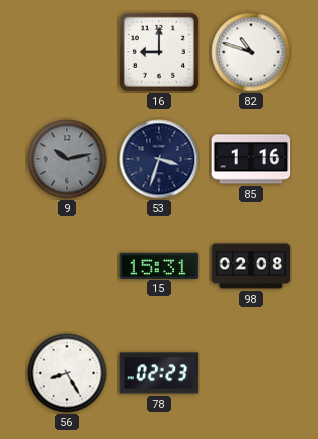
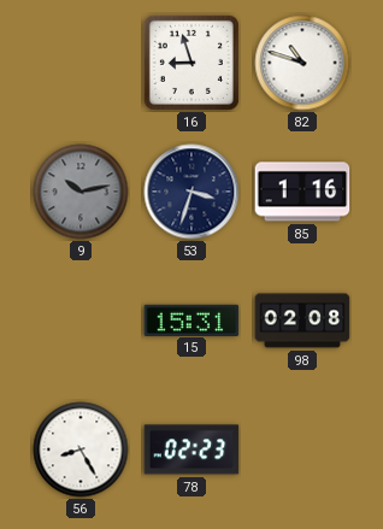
16: 9:00 -> 8:57
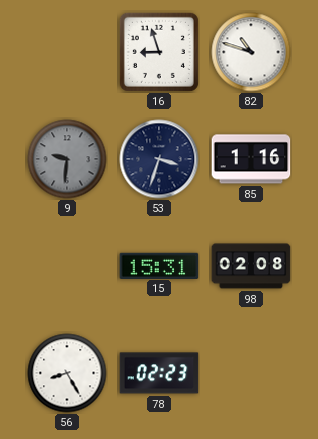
9: 10:13 -> 9:31
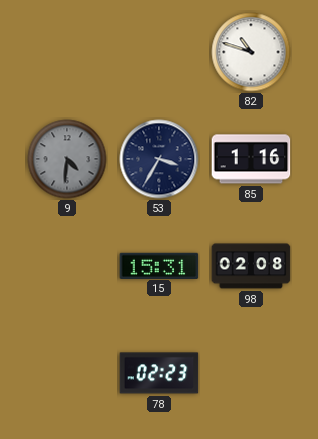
16: 8:57 -> none
9: 9:31 -> 4:31
53: 3:33 -> 3:35
56: 8:25 -> none
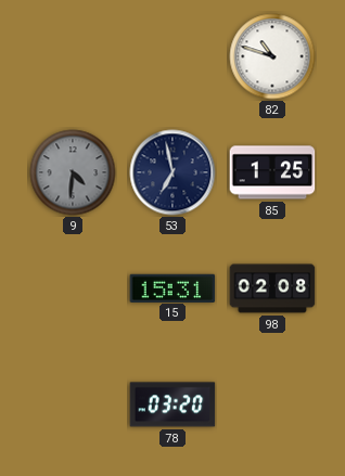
53: 3:35 -> 6:58
85: 1:16 -> 1:25
78: 02:23 -> 03:20
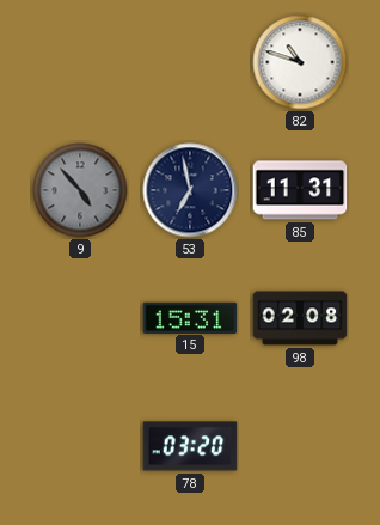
9: 4:31 -> 4:53
85: 1:25 -> 11:31
